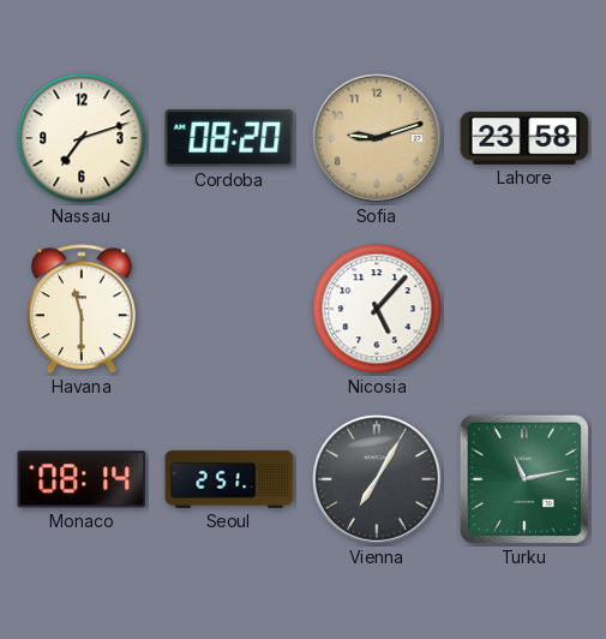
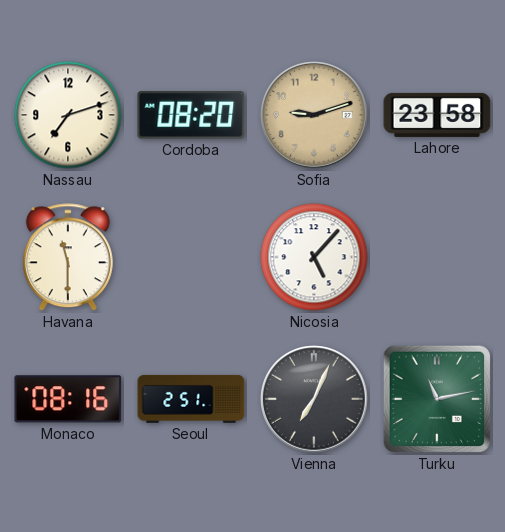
Monaco: 08:14 -> 08:16
Vienna: 7:05 -> 7:04
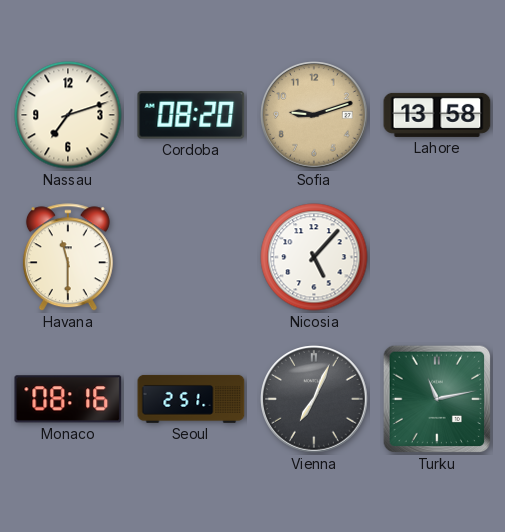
Lahore: 23:58 -> 13:58
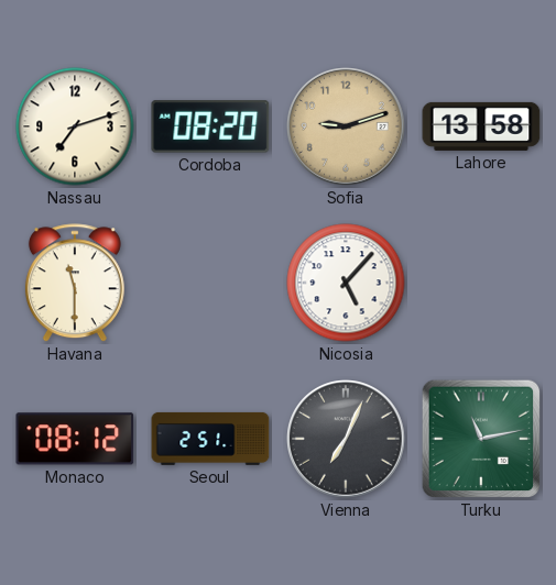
Monaco: 08:16 -> 08:12
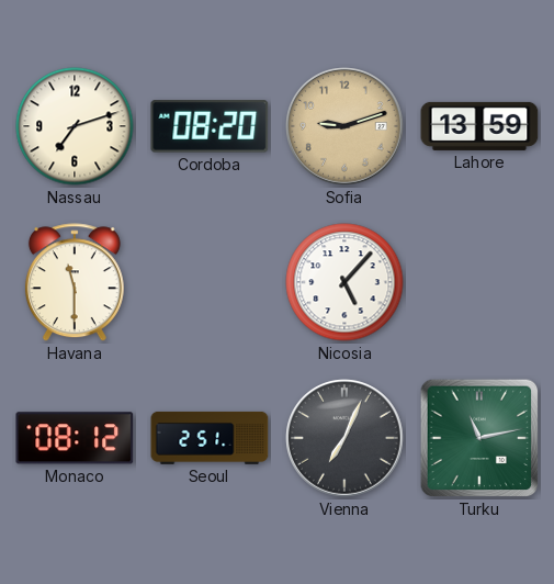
Lahore: 13:58 -> 13:59
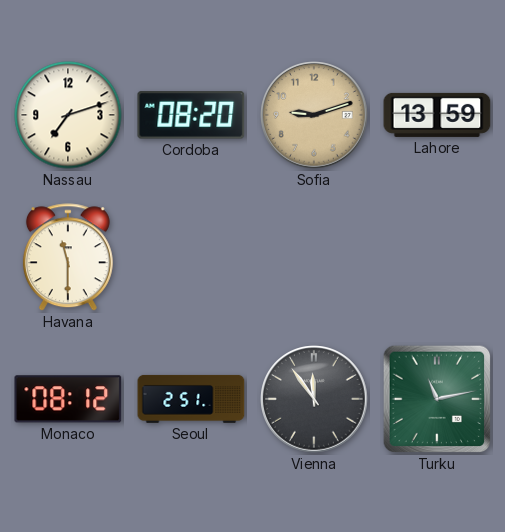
Nicosia: 5:07 -> none
Vienna: 7:04 -> 11:54
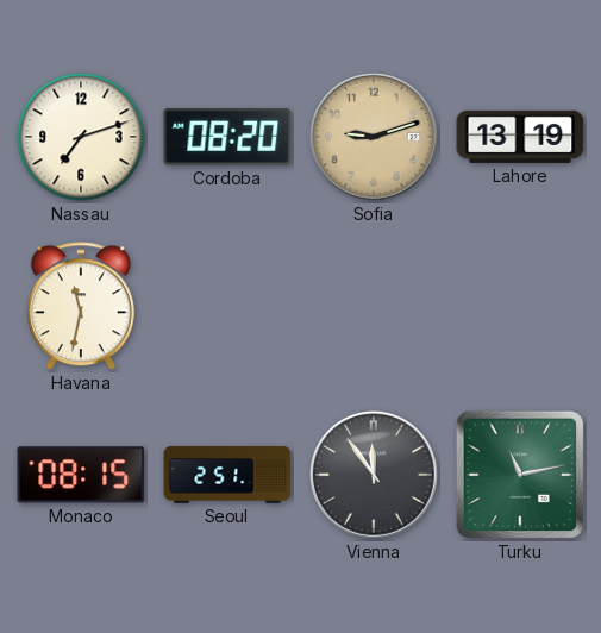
Lahore: 13:59 -> 13:19
Havana: 11:30 -> 11:32
Monaco: 08:12 -> 08:15
